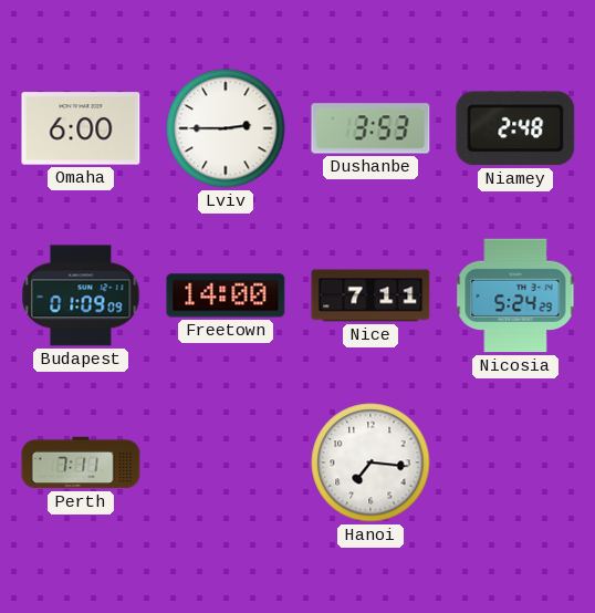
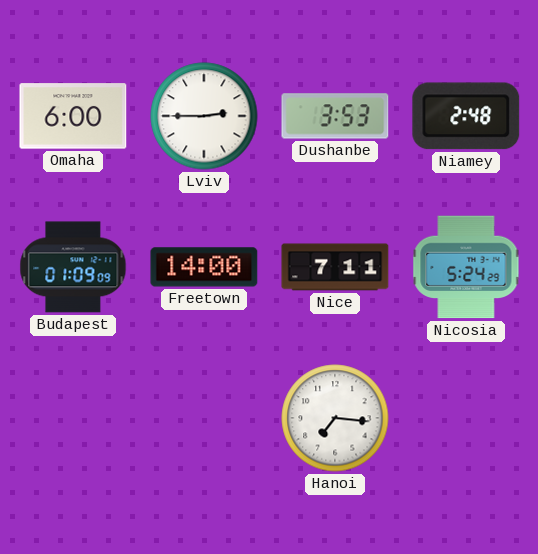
Perth: 7:11 -> none
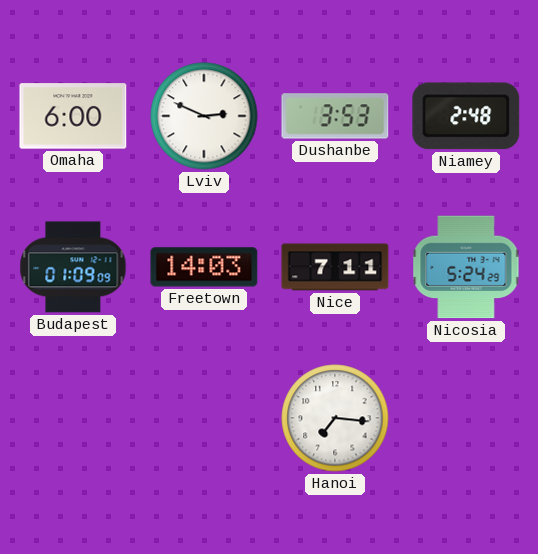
Lviv: 2:45 -> 2:49
Freetown: 14:00 -> 14:03
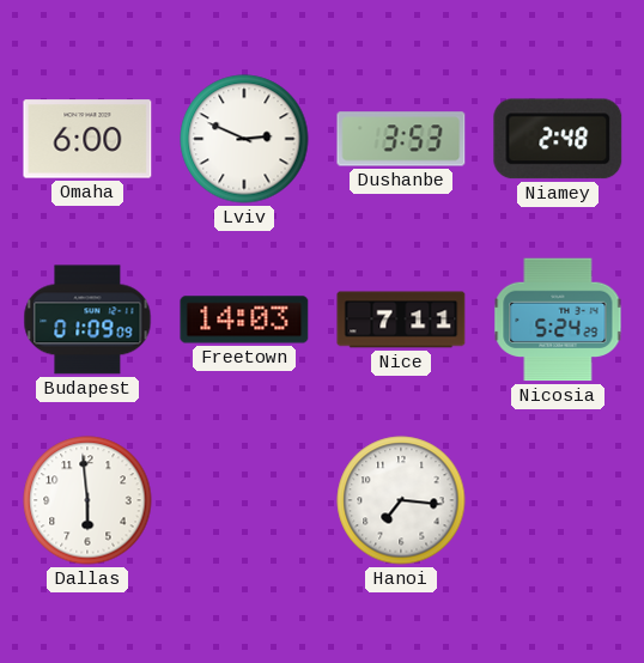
Dallas: none -> 5:59
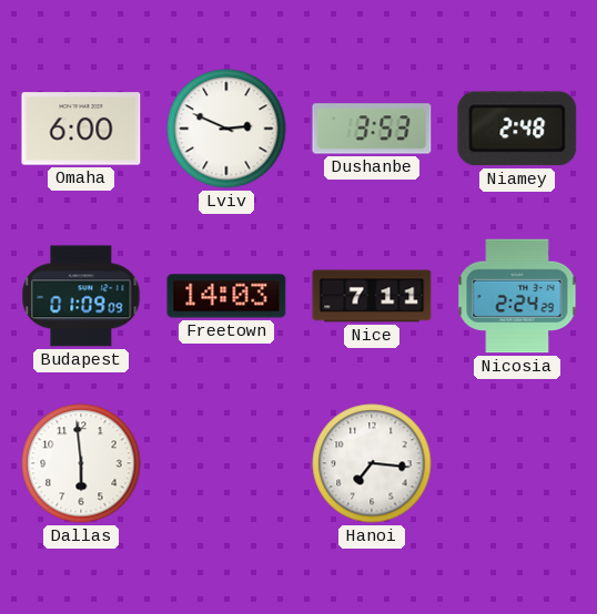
Nicosia: 5:24 -> 2:24
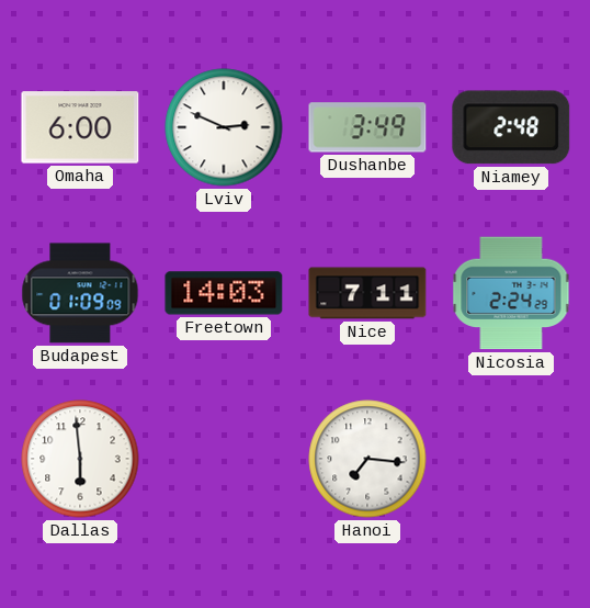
Dushanbe: 3:53 -> 3:49
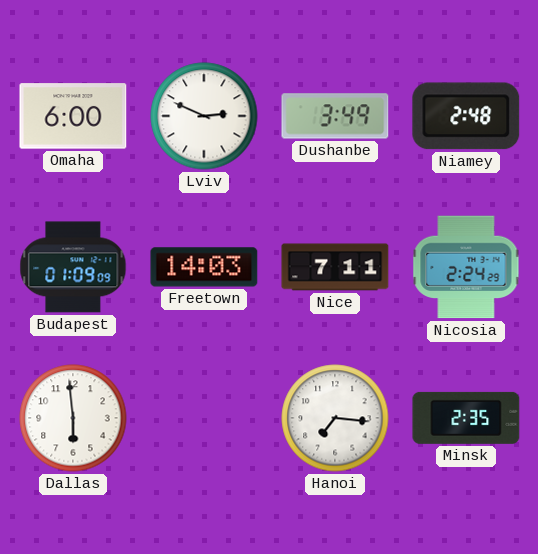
Minsk: none -> 2:35
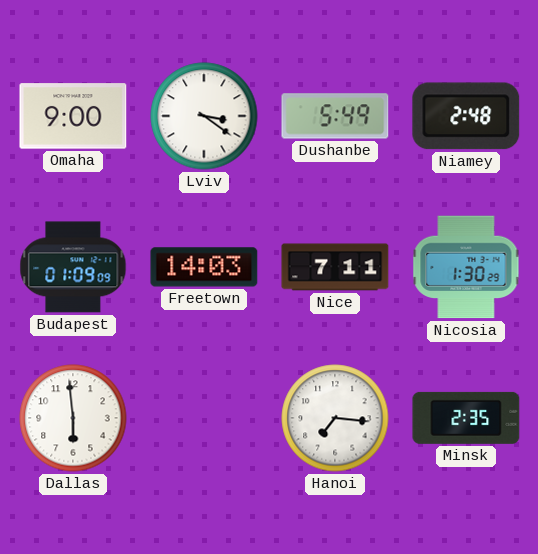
Omaha: 6:00 -> 9:00
Lviv: 2:49 -> 3:21
Dushanbe: 3:49 -> 5:49
Nicosia: 2:24 -> 1:30
